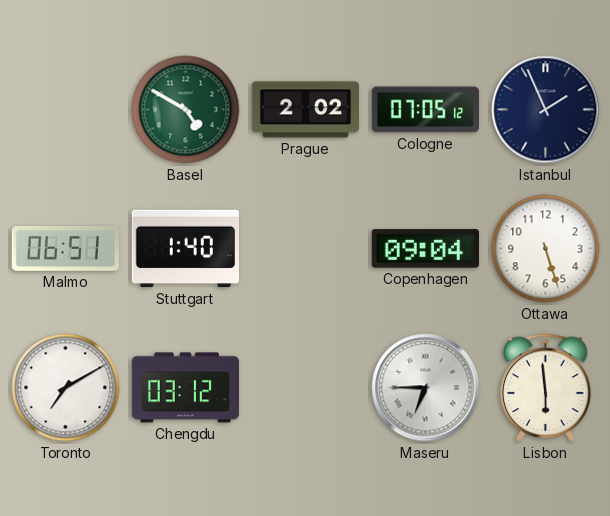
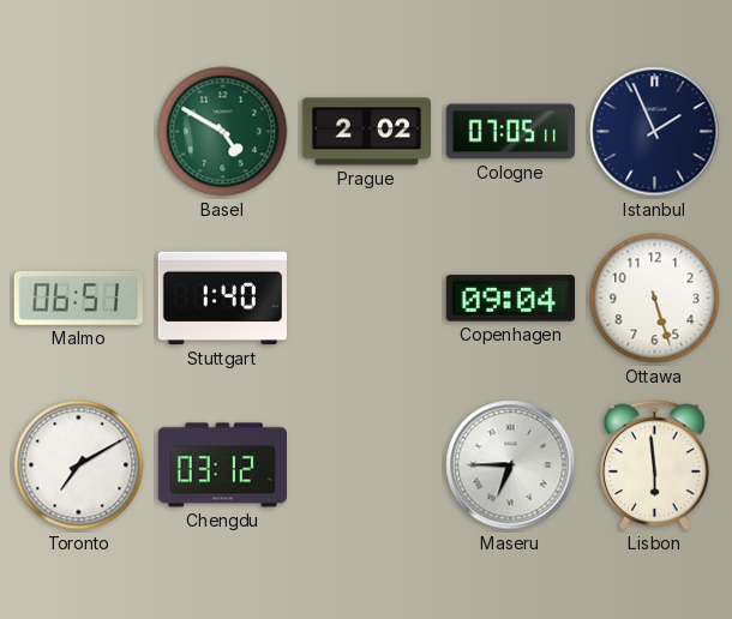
Cologne: 07:05:12 -> 07:05:11
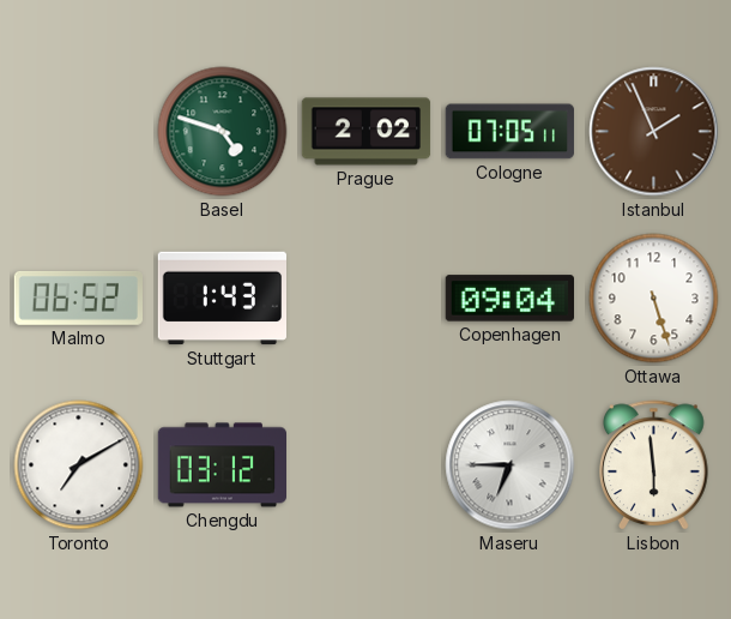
Basel: 4:50 -> 4:48
Istanbul dial: navy -> brown
Malmo: 06:51 -> 06:52
Stuttgart: 1:40 -> 1:43
